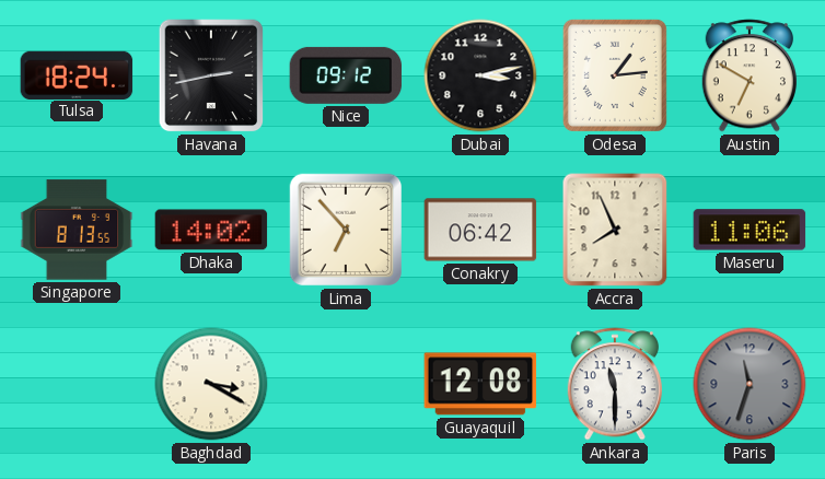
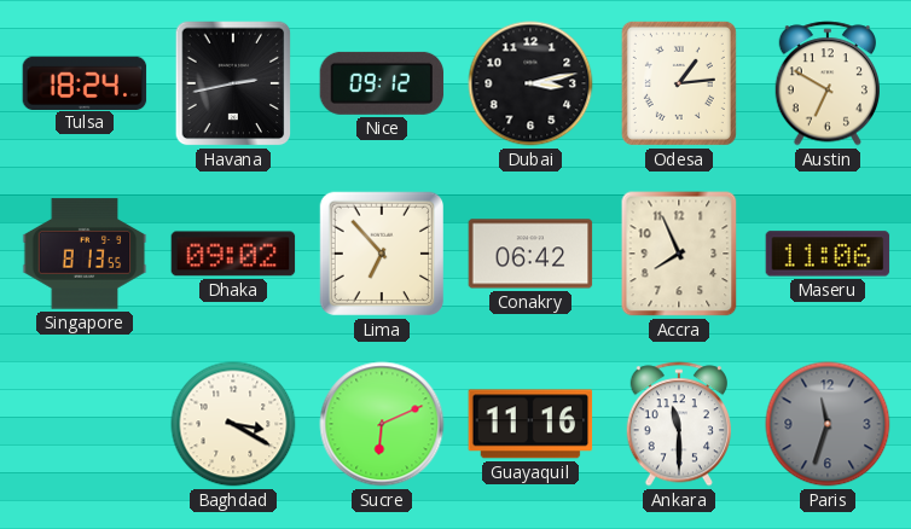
Dhaka: 14:02 -> 09:02
Sucre: none -> 6:11
Guayaquil: 12:08 -> 11:16
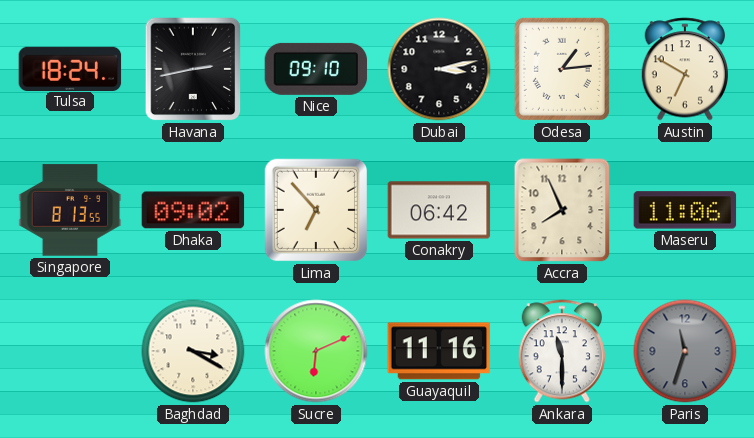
Nice: 09:12 -> 09:10
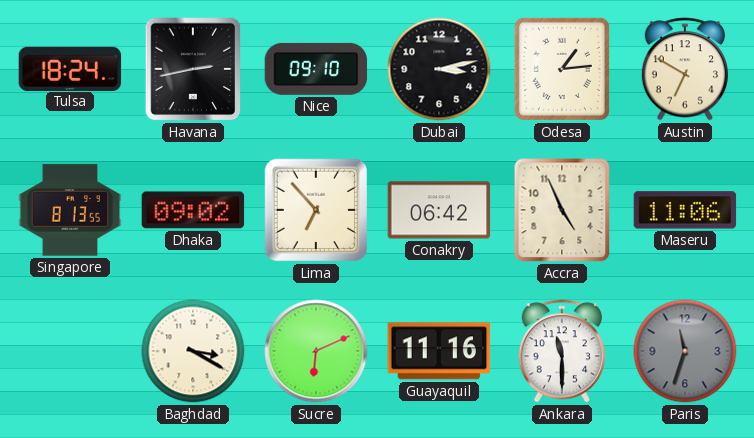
Accra: 7:56 -> 4:56
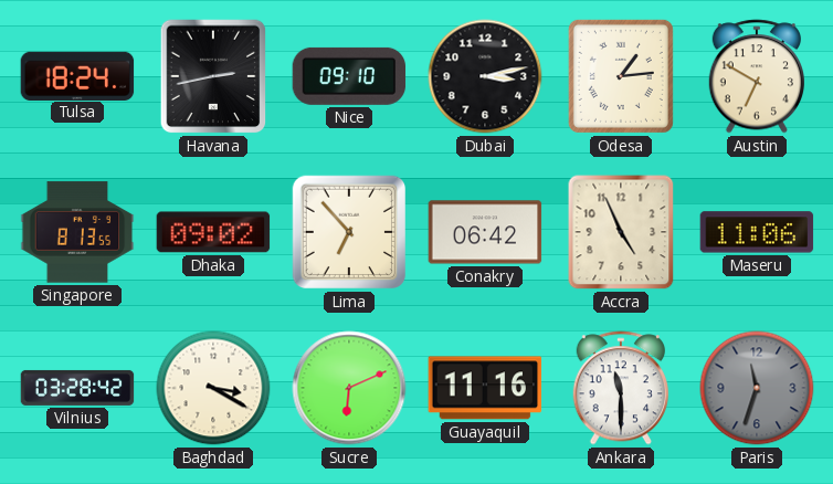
Vilnius: none -> 03:28
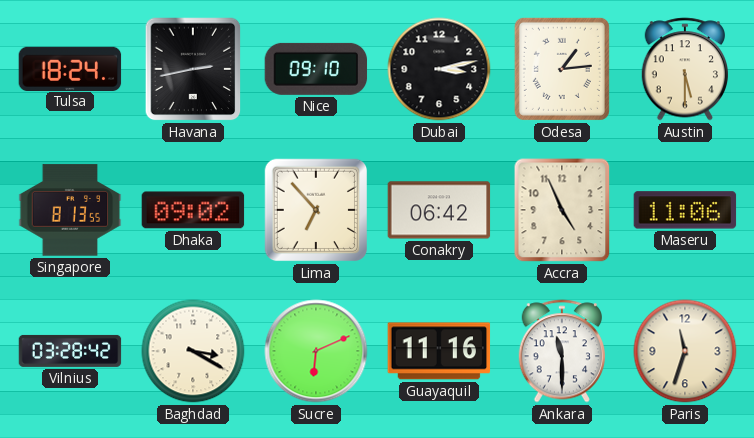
Austin: 6:50 -> 5:30
Paris dial: grey -> cream
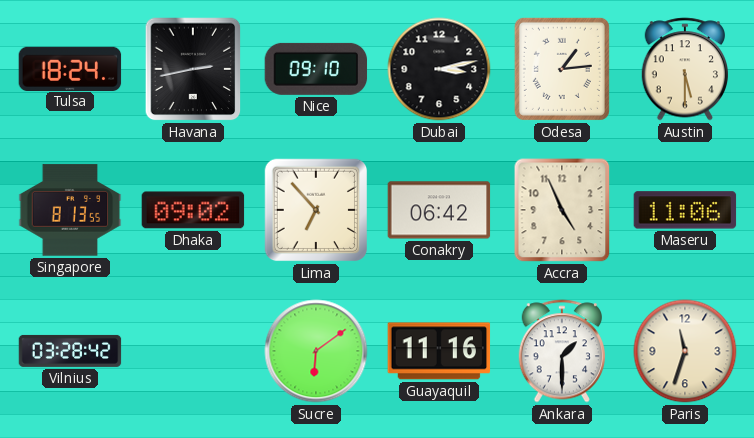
Baghdad: 3:20 -> none
Sucre: 6:11 -> 6:09
Ankara: 11:30 -> 1:30
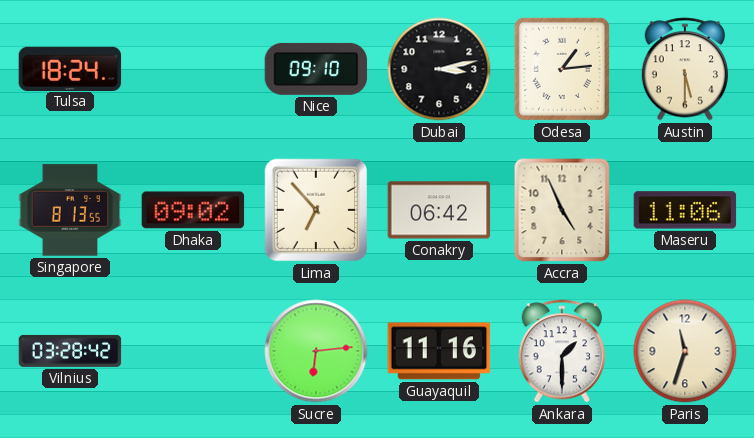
Havana: 2:43 -> none
Sucre: 6:09 -> 6:14
